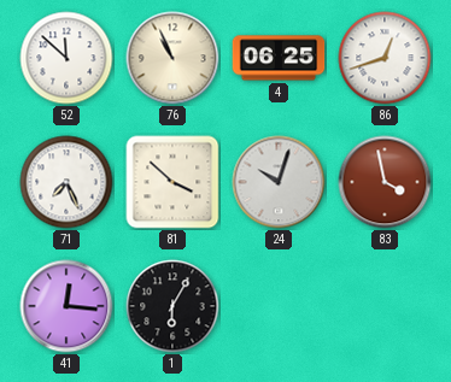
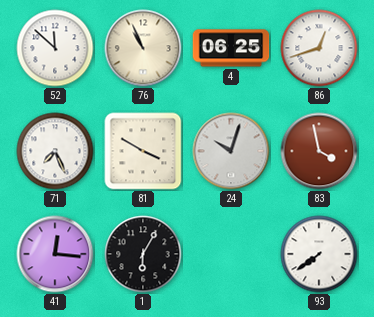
81: 3:52 -> 3:50
93: none -> 7:39
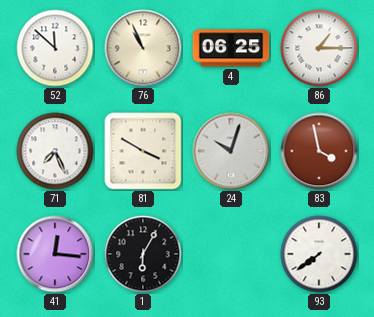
86: 12:42 -> 1:15
